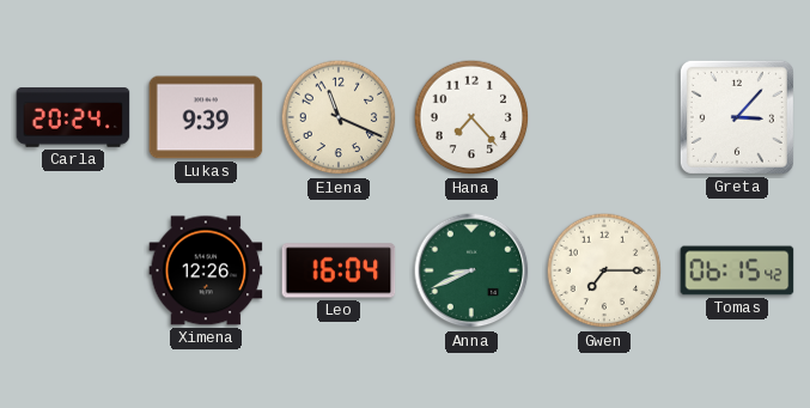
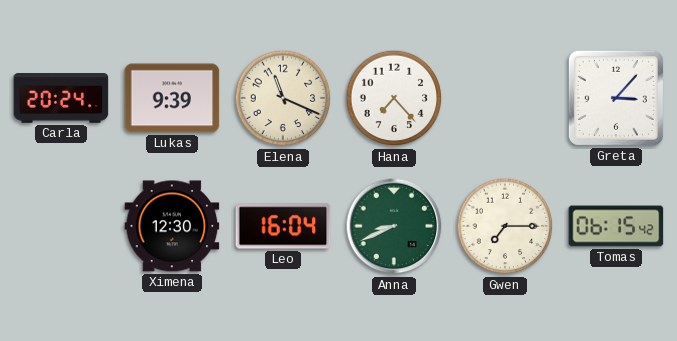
Ximena: 12:26 -> 12:30
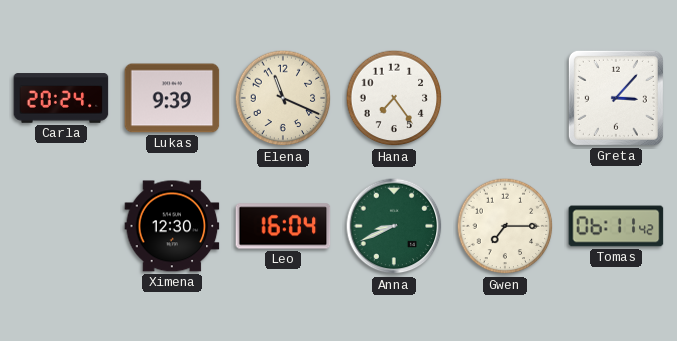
Hana: 7:23 -> 7:24
Tomas: 06:15 -> 06:11
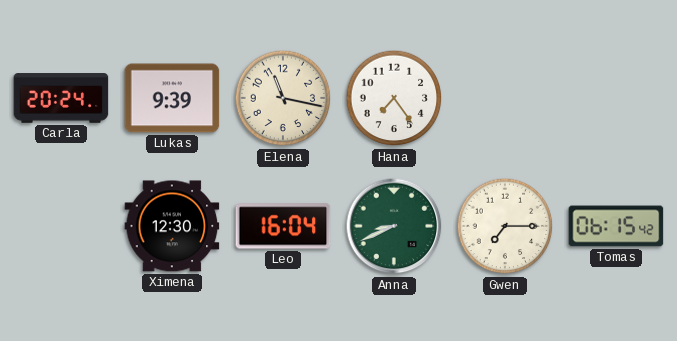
Elena: 11:19 -> 11:17
Greta: 3:07 -> none
Tomas: 06:11 -> 06:15
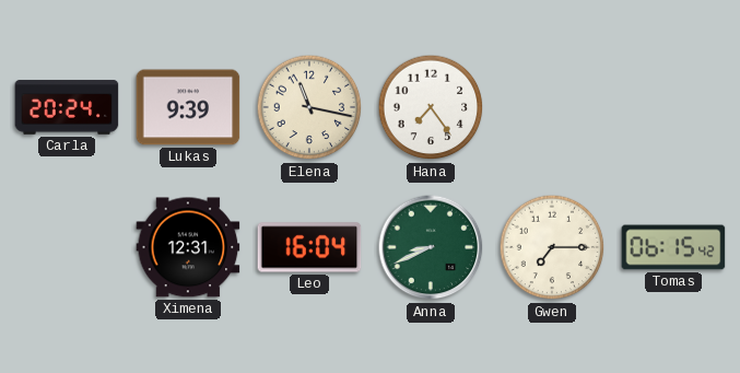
Ximena: 12:30 -> 12:31
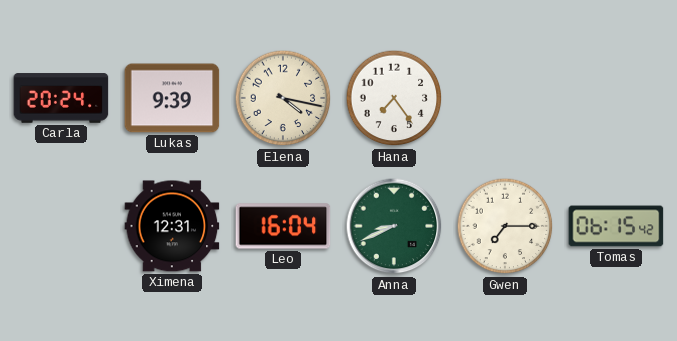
Elena: 11:17 -> 4:17
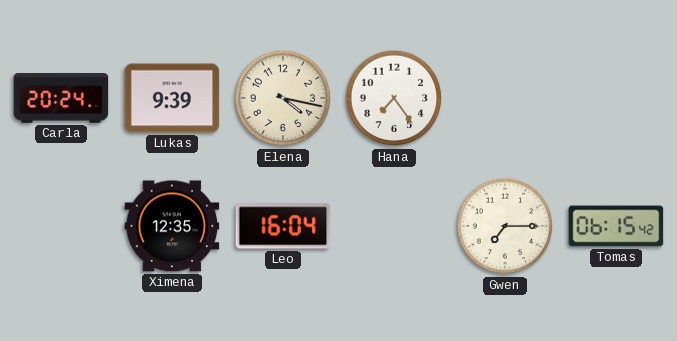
Ximena: 12:31 -> 12:35
Anna: 8:41 -> none
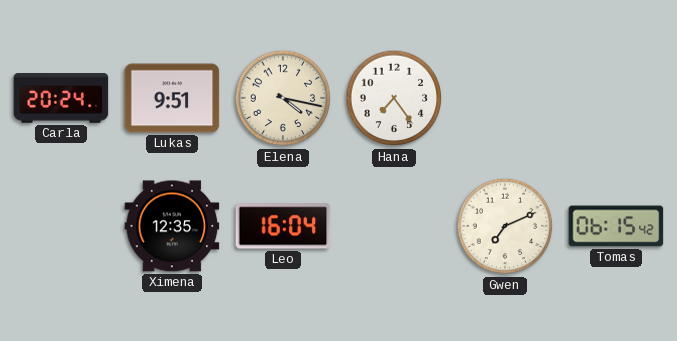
Lukas: 9:39 -> 9:51
Gwen: 7:15 -> 7:11
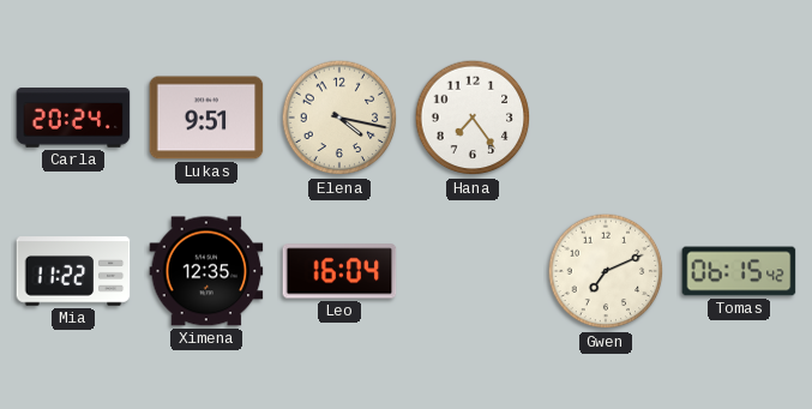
Mia: none -> 11:22
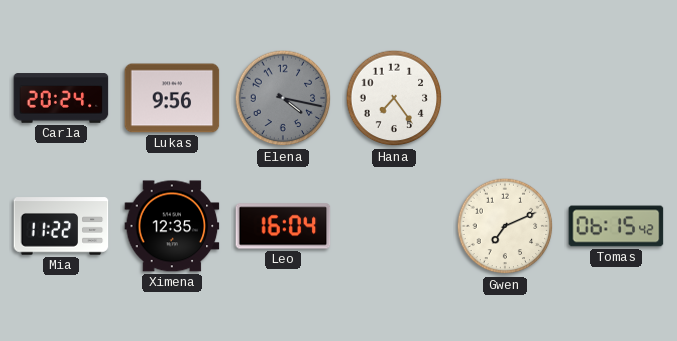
Lukas: 9:51 -> 9:56
Elena dial: cream -> grey
